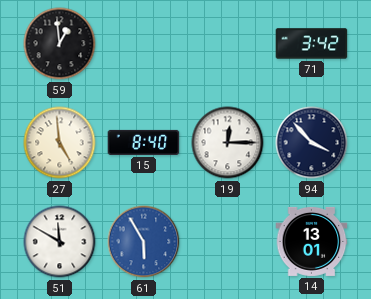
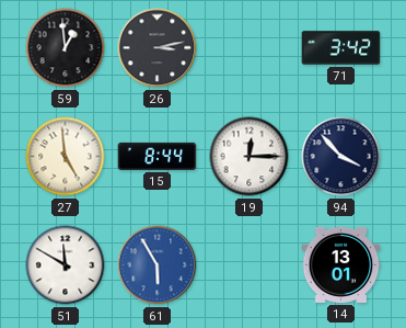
26: none -> 3:13
15: 8:40 -> 8:44
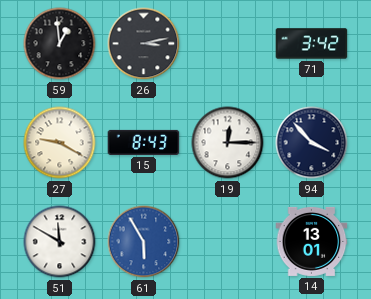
27: 4:59 -> 9:20
15: 8:44 -> 8:43
